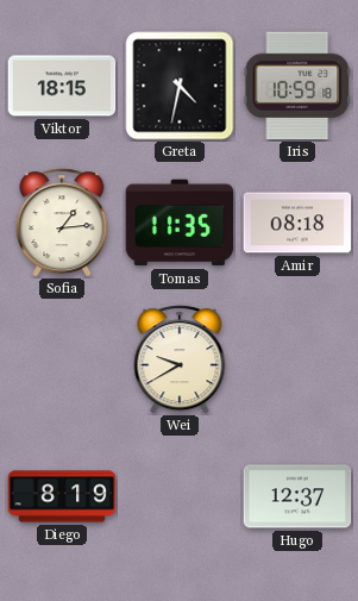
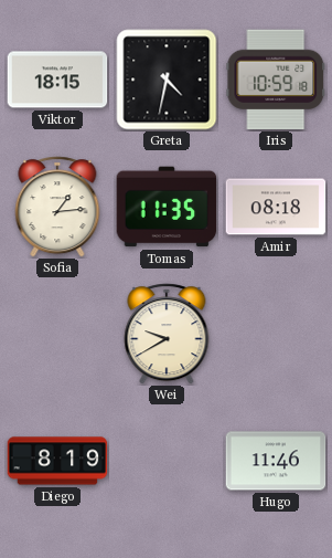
Hugo: 12:37 -> 11:46
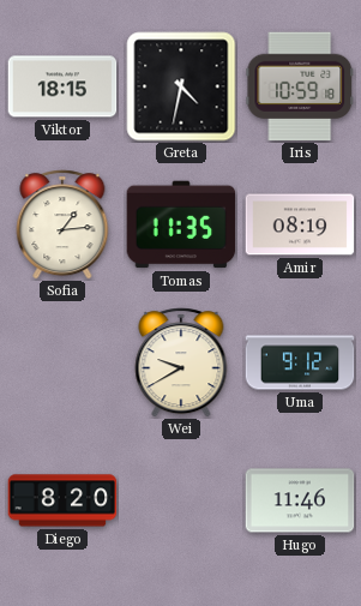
Amir: 08:18 -> 08:19
Uma: none -> 9:12
Diego: 8:19 -> 8:20
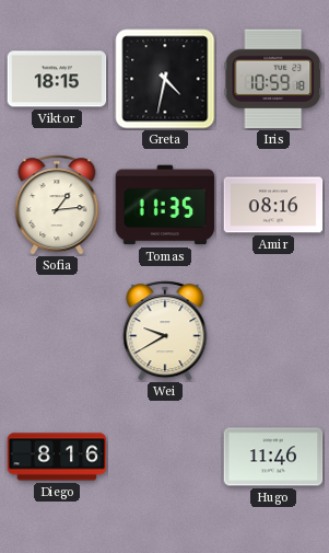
Amir: 08:19 -> 08:16
Uma: 9:12 -> none
Diego: 8:20 -> 8:16
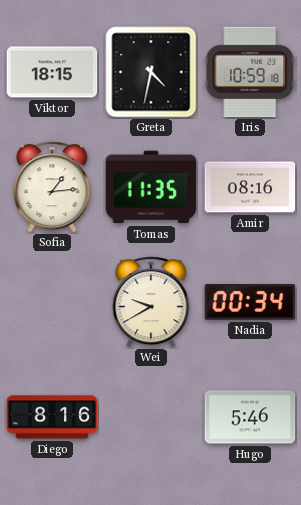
Nadia: none -> 00:34
Hugo: 11:46 -> 5:46
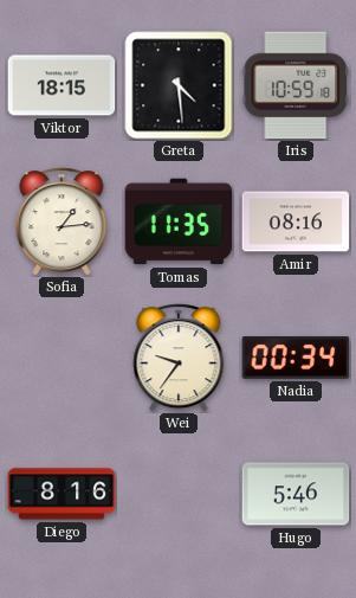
Greta: 4:32 -> 4:29
Wei: 9:40 -> 9:36
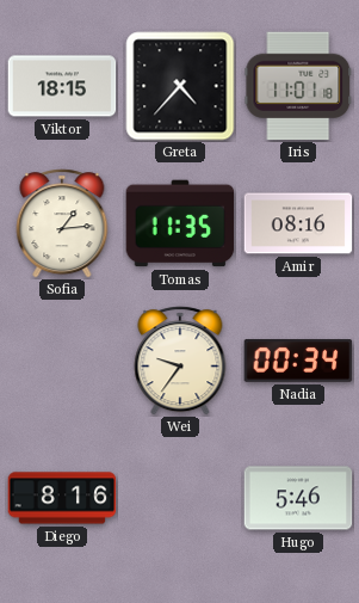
Greta: 4:29 -> 4:37
Iris: 10:59 -> 11:01
